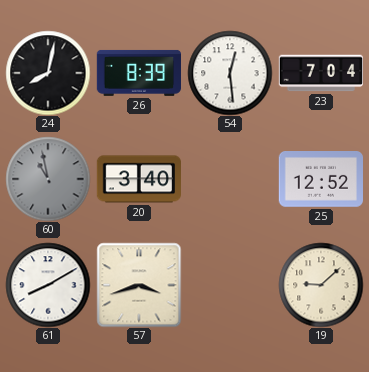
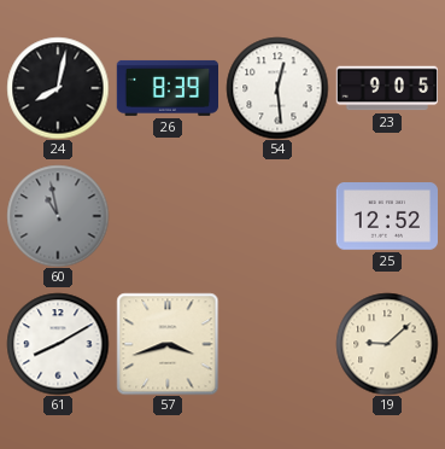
23: 7:04 -> 9:05
20: 3:40 -> none
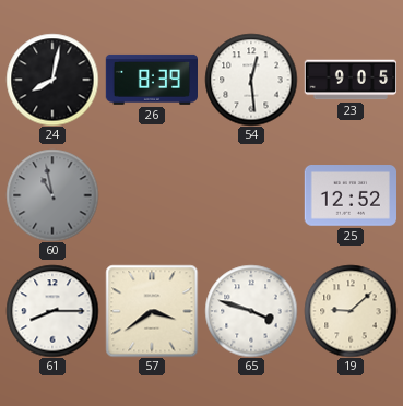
61: 8:10 -> 8:15
57: 3:42 -> 3:39
65: none -> 3:48
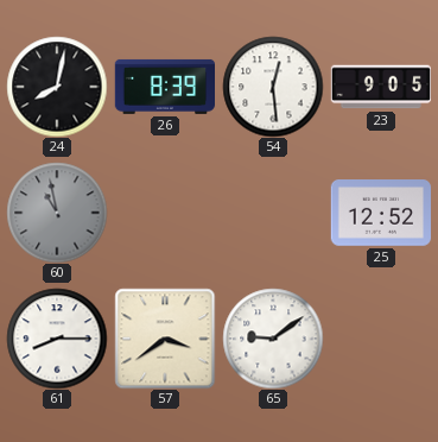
65: 3:48 -> 9:09
19: 9:08 -> none
